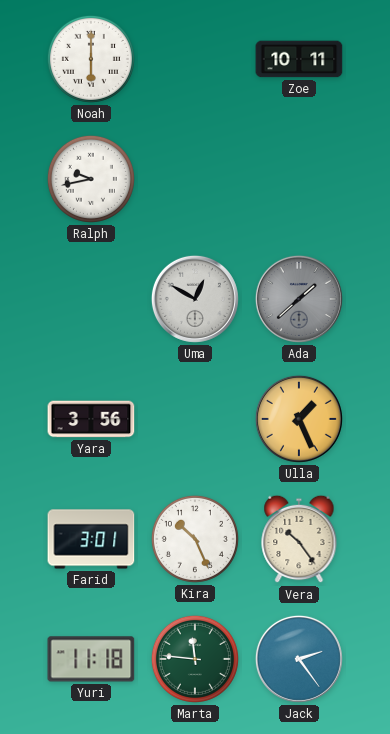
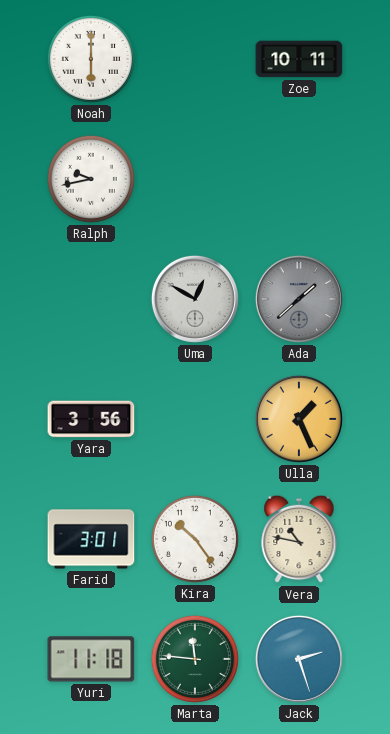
Kira: 10:26 -> 10:24
Vera: 10:24 -> 10:47
Jack: 2:24 -> 2:27
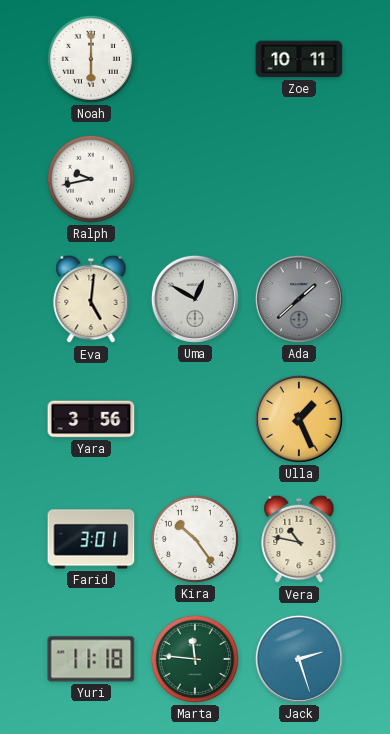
Eva: none -> 5:01
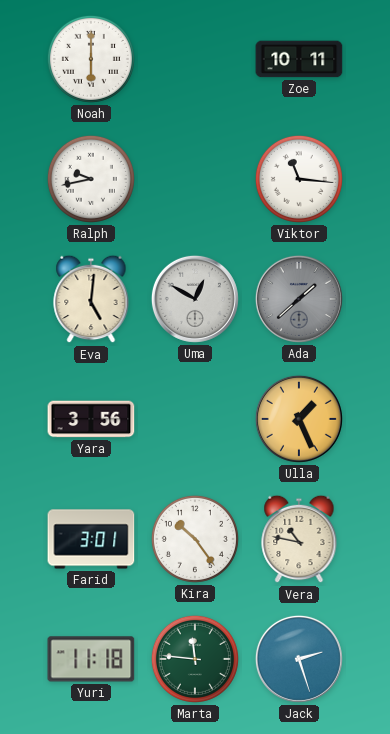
Viktor: none -> 11:16
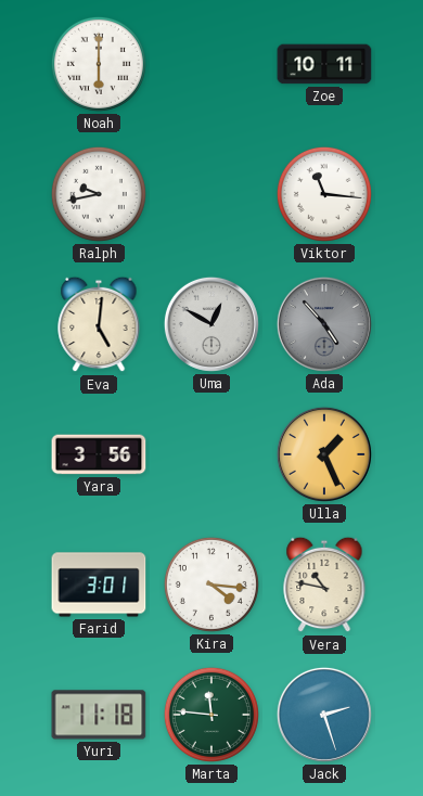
Ada: 1:38 -> 4:53
Kira: 10:24 -> 4:16
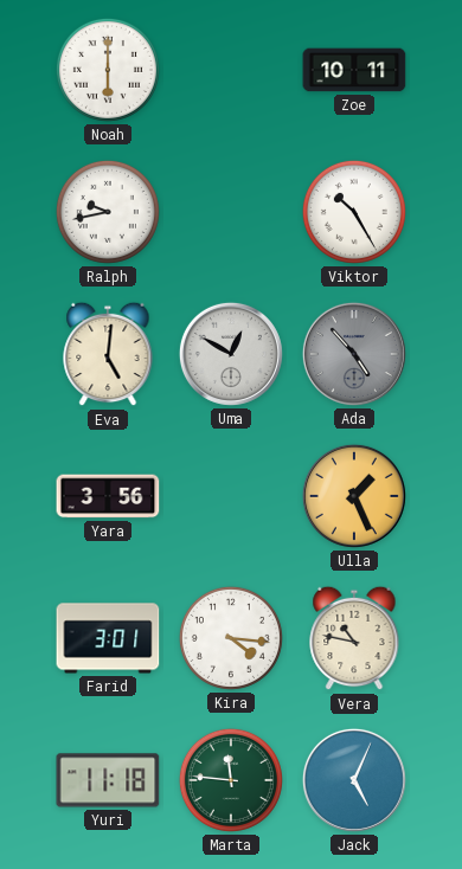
Viktor: 11:16 -> 10:25
Jack: 2:27 -> 5:04
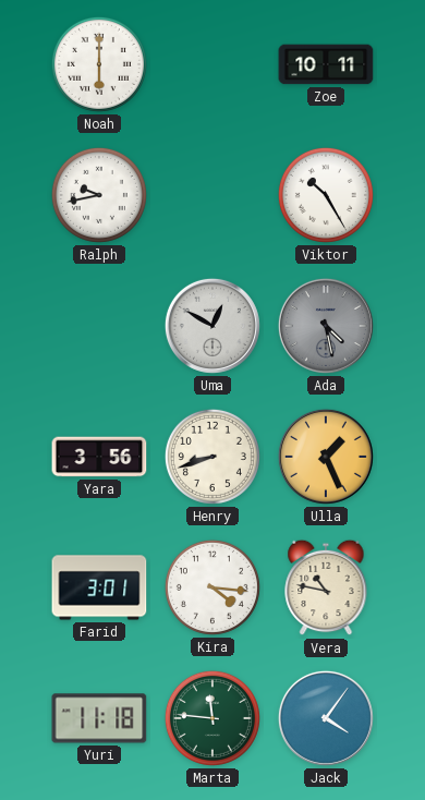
Eva: 5:01 -> none
Ada: 4:53 -> 4:28
Henry: none -> 8:42
Jack: 5:04 -> 4:06
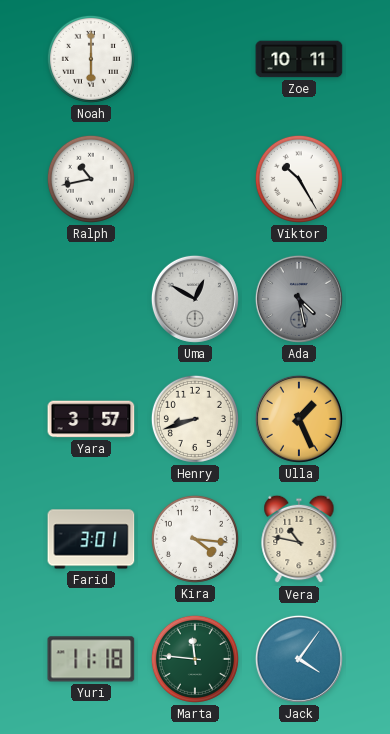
Ralph: 9:43 -> 10:43
Yara: 3:56 -> 3:57
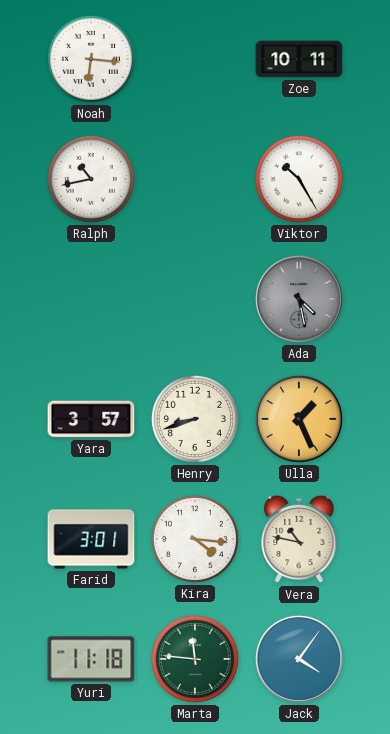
Noah: 6:00 -> 6:16
Uma: 12:50 -> none
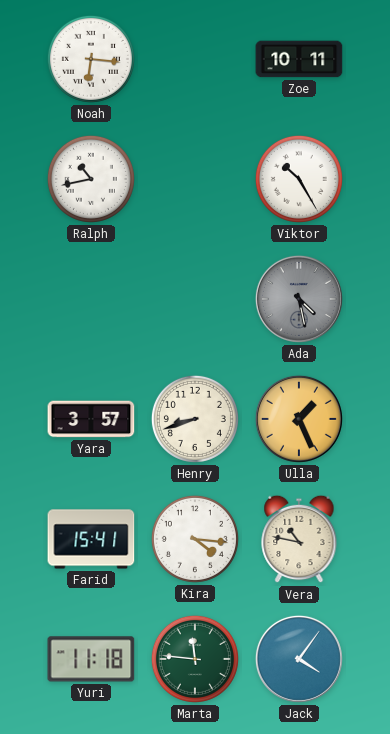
Farid: 3:01 -> 15:41
